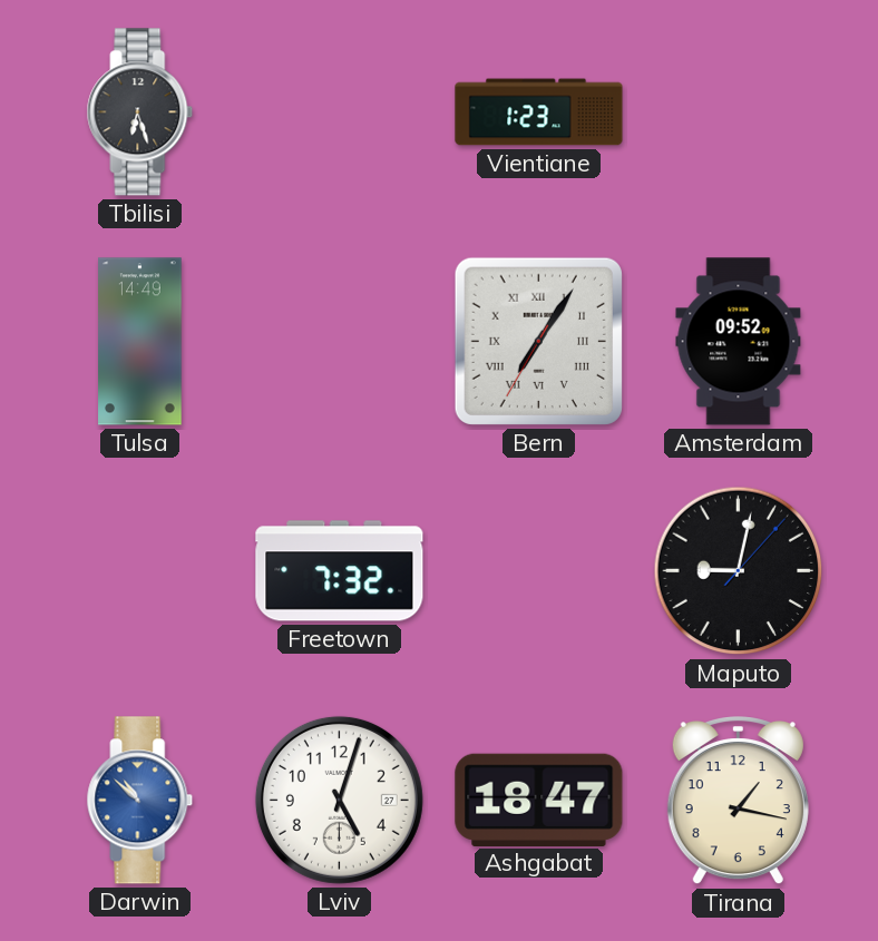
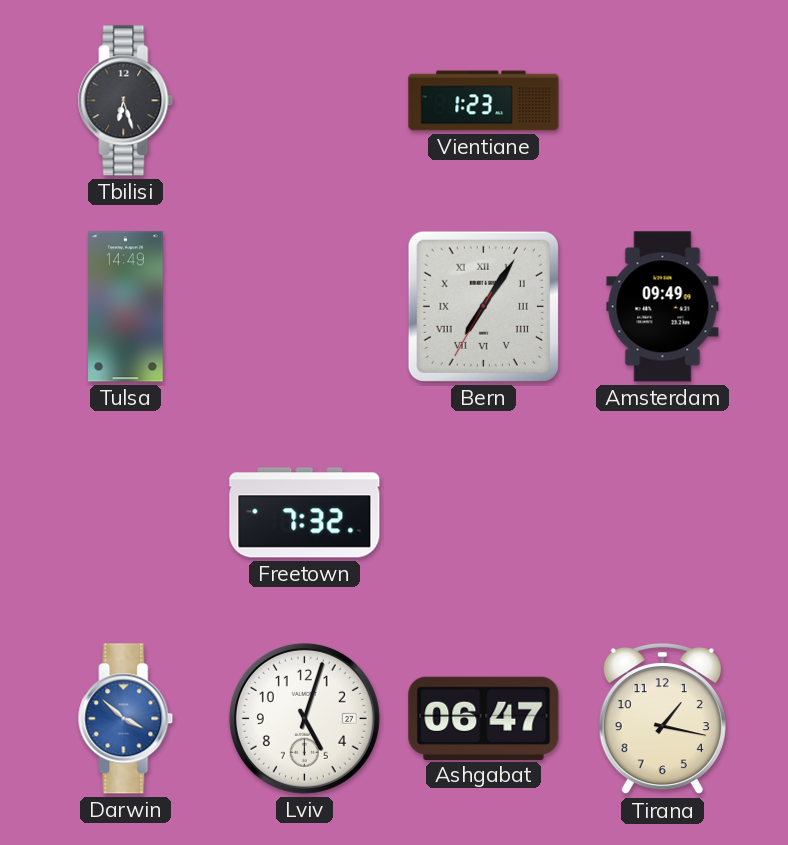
Amsterdam: 09:52 -> 09:49
Maputo: 9:02 -> none
Darwin: 10:52 -> 3:52
Ashgabat: 18:47 -> 06:47
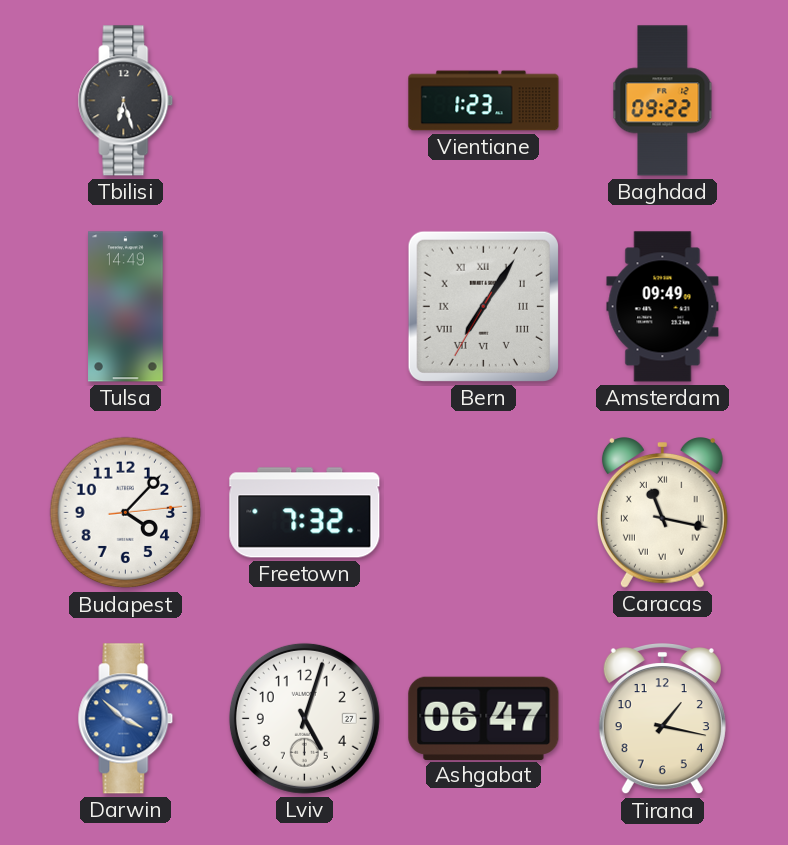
Baghdad: none -> 09:22
Budapest: none -> 4:07
Caracas: none -> 11:17
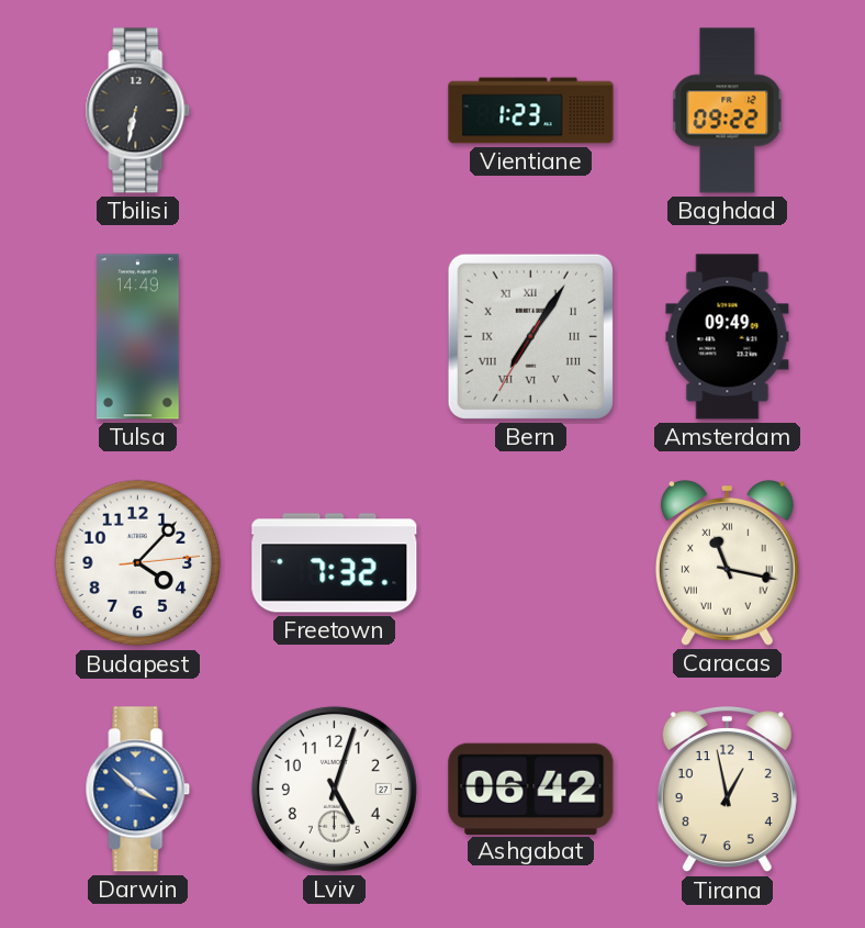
Tbilisi: 6:27 -> 6:32
Ashgabat: 06:47 -> 06:42
Tirana: 1:17 -> 12:58
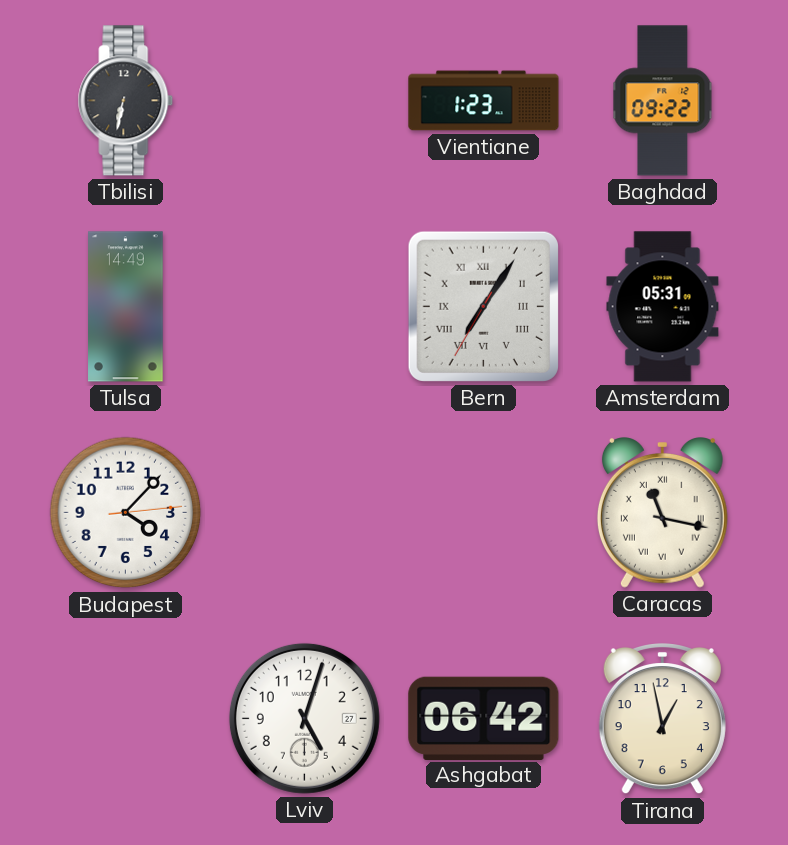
Amsterdam: 09:49 -> 05:31
Freetown: 7:32 -> none
Darwin: 3:52 -> none
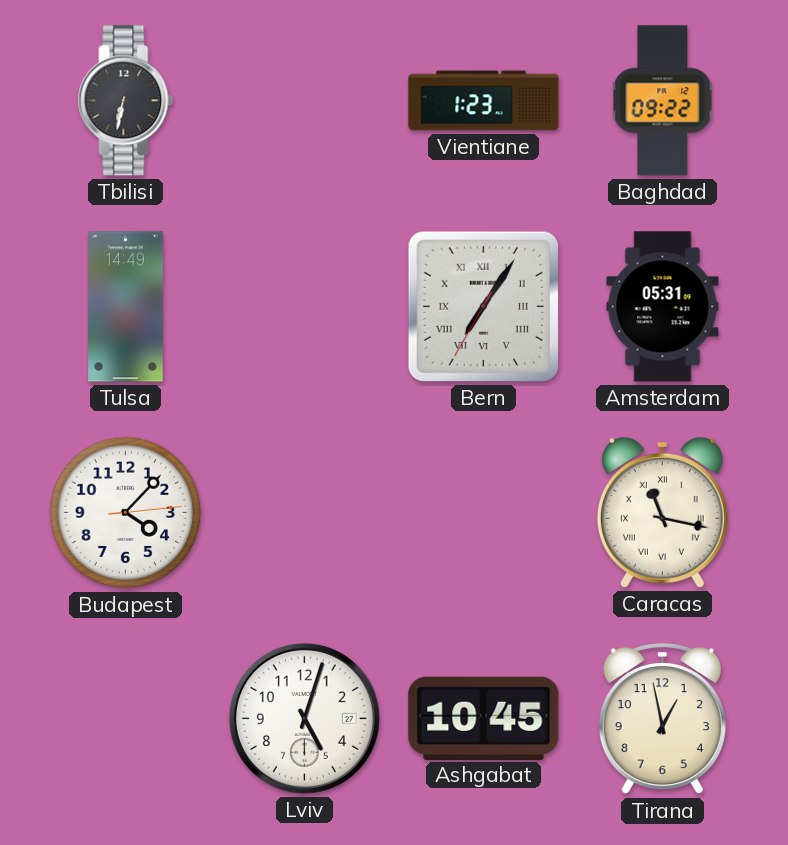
Ashgabat: 06:42 -> 10:45
